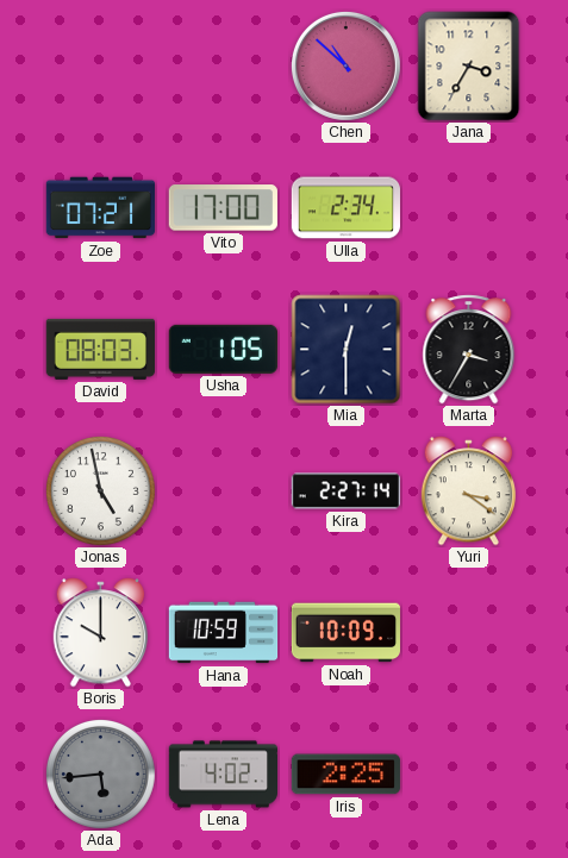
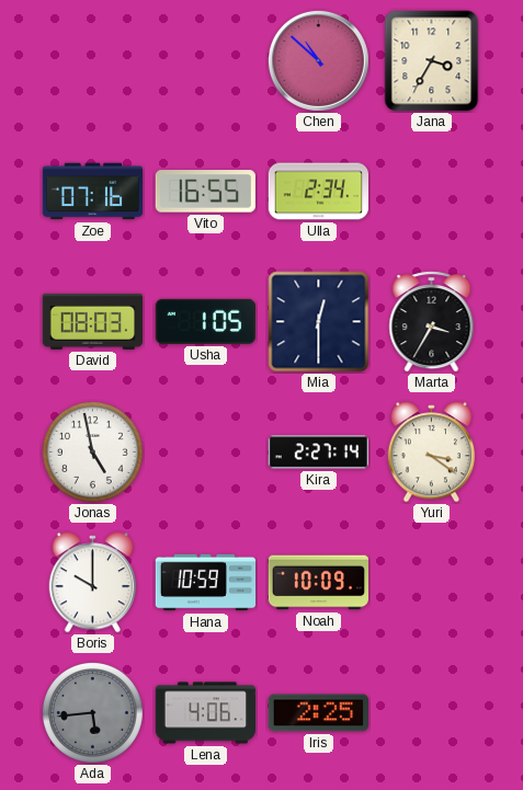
Zoe: 07:21 -> 07:16
Vito: 17:00 -> 16:55
Lena: 4:02 -> 4:06
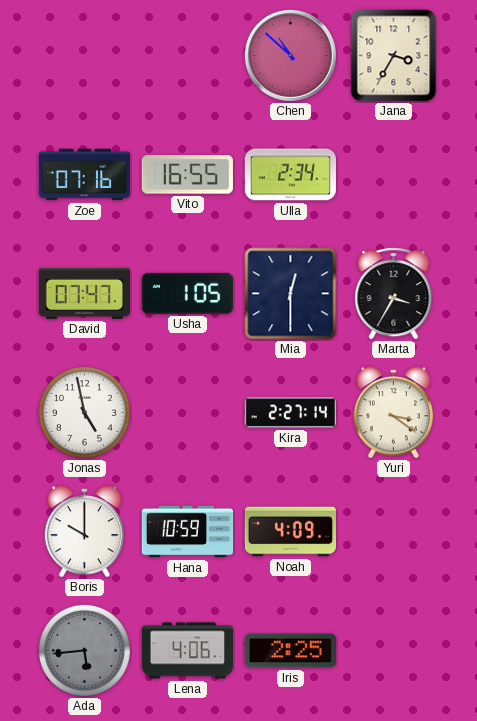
David: 08:03 -> 07:47
Noah: 10:09 -> 4:09
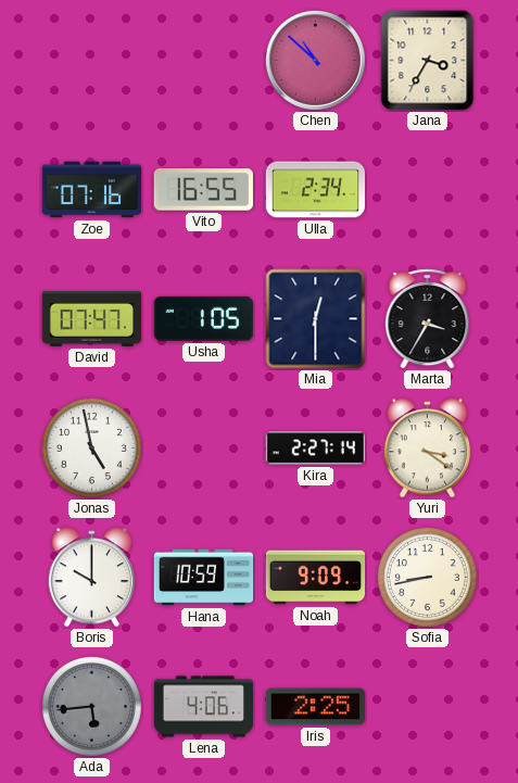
Noah: 4:09 -> 9:09
Sofia: none -> 8:43
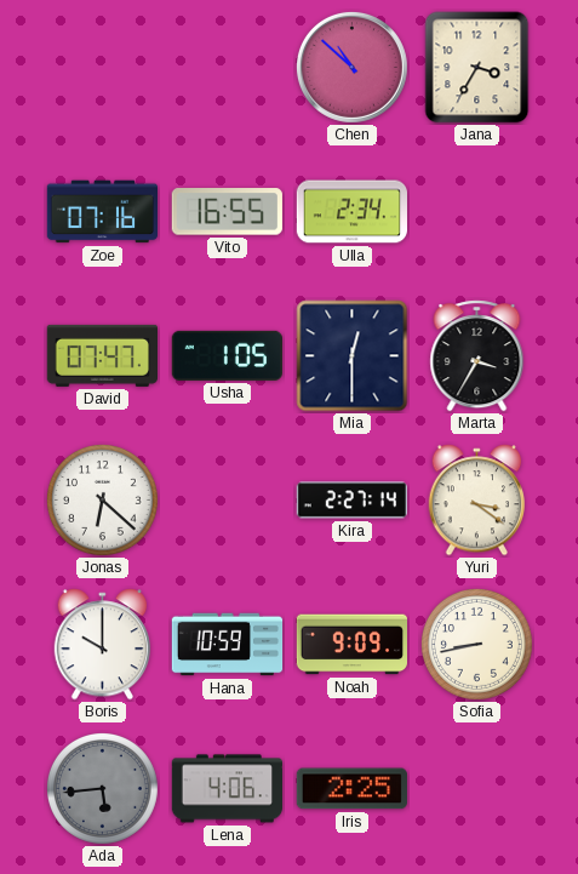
Jonas: 4:58 -> 6:22
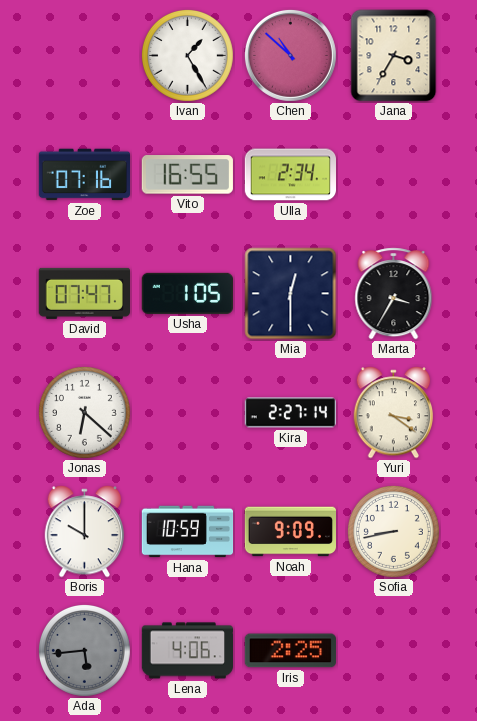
Ivan: none -> 1:25
